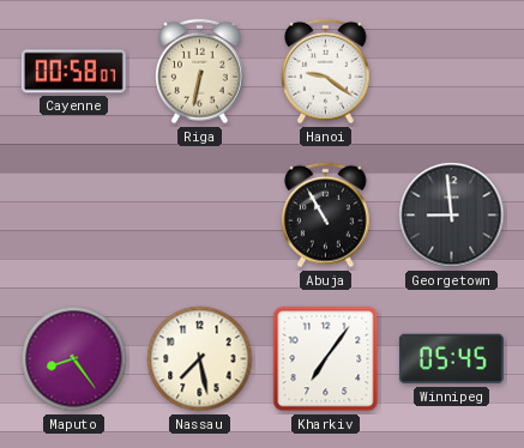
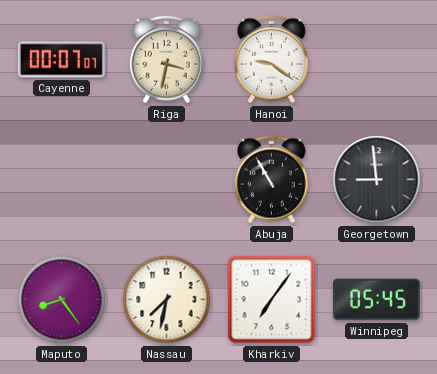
Cayenne: 00:58 -> 00:07
Riga: 6:32 -> 3:32
Nassau: 7:28 -> 7:32
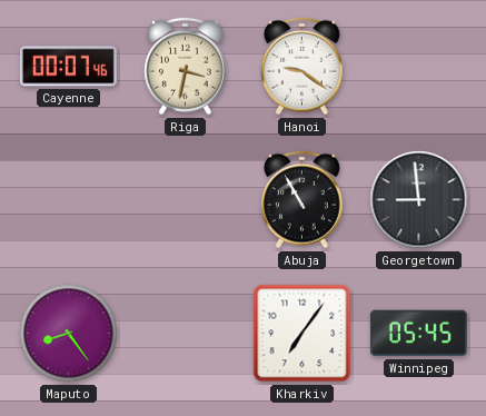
Cayenne: 00:07:07 -> 00:07:46
Nassau: 7:32 -> none
